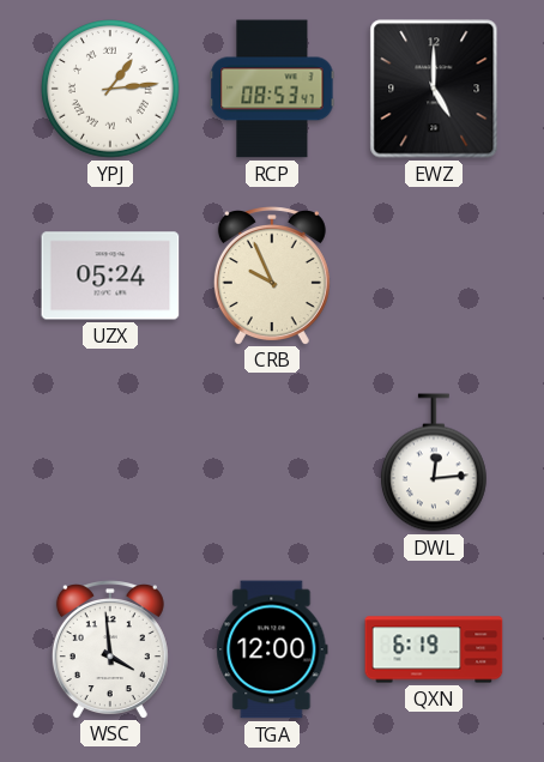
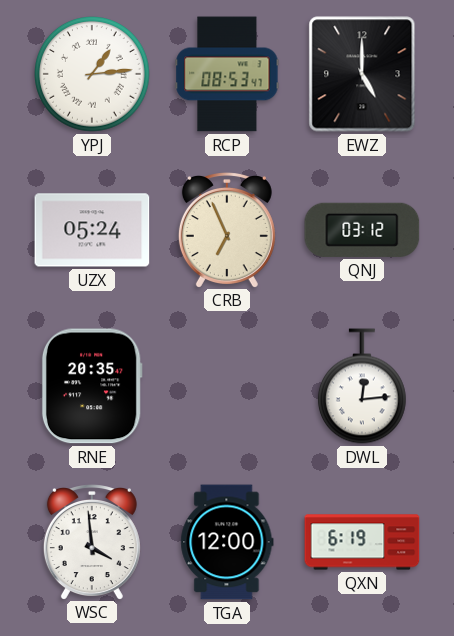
CRB: 9:56 -> 6:56
QNJ: none -> 03:12
RNE: none -> 20:35
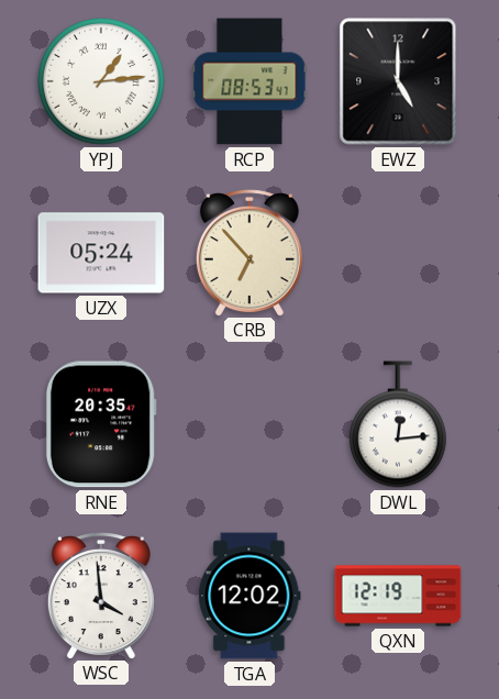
CRB: 6:56 -> 6:53
QNJ: 03:12 -> none
TGA: 12:00 -> 12:02
QXN: 6:19 -> 12:19
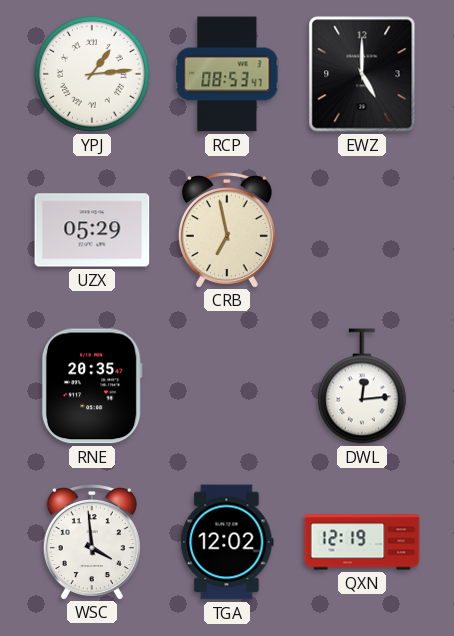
UZX: 05:24 -> 05:29
CRB: 6:53 -> 6:58
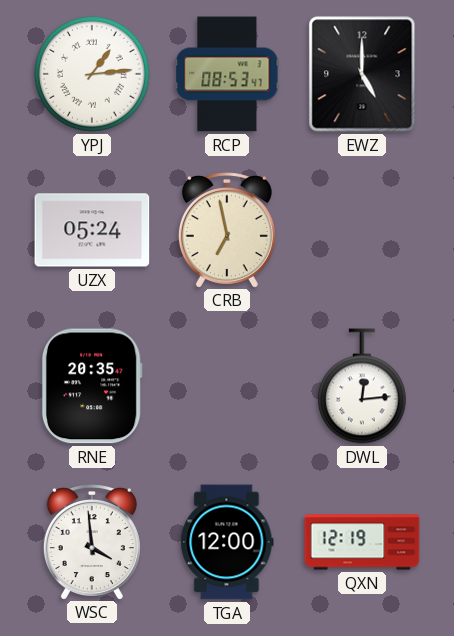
UZX: 05:29 -> 05:24
TGA: 12:02 -> 12:00
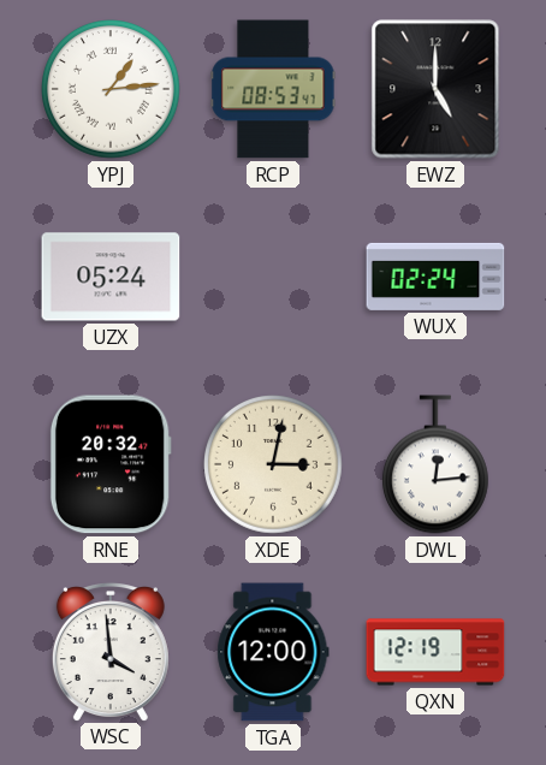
CRB: 6:58 -> none
WUX: none -> 02:24
RNE: 20:35 -> 20:32
XDE: none -> 3:02
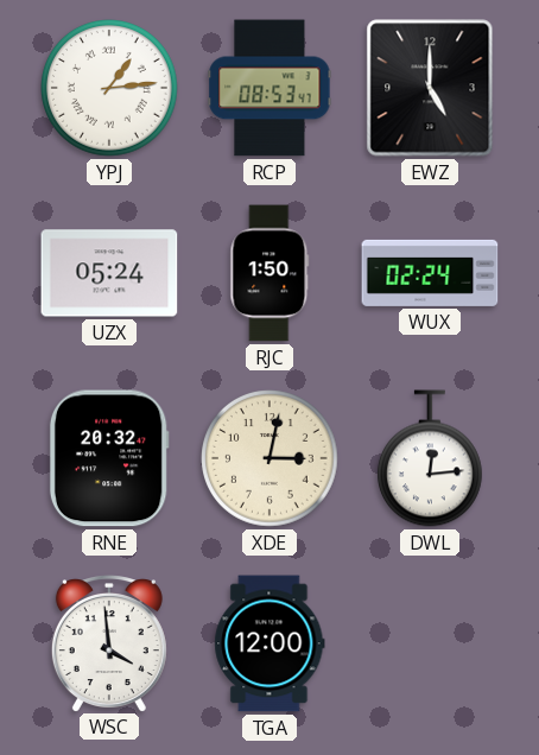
RJC: none -> 1:50
QXN: 12:19 -> none
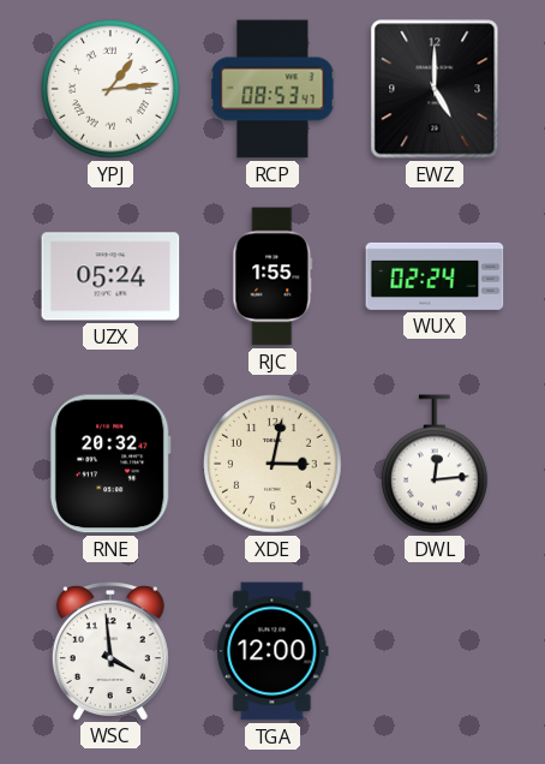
RJC: 1:50 -> 1:55
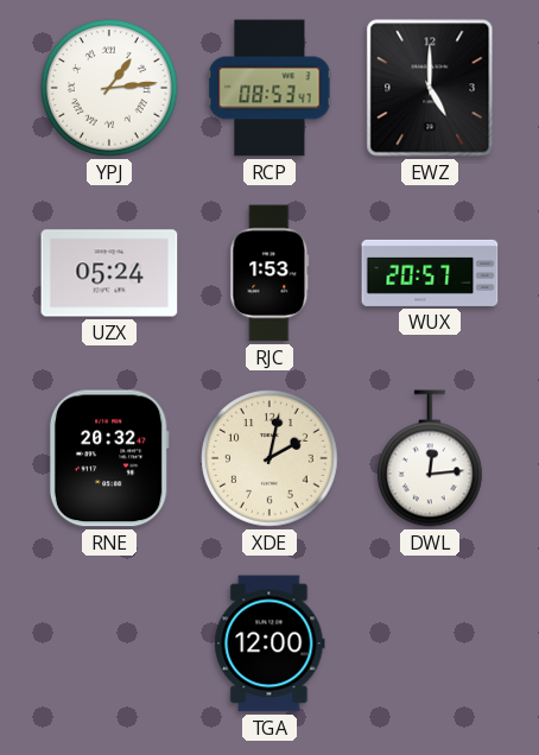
RJC: 1:55 -> 1:53
WUX: 02:24 -> 20:57
XDE: 3:02 -> 2:02
WSC: 3:59 -> none
